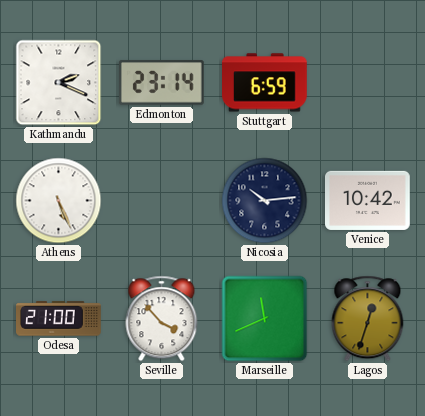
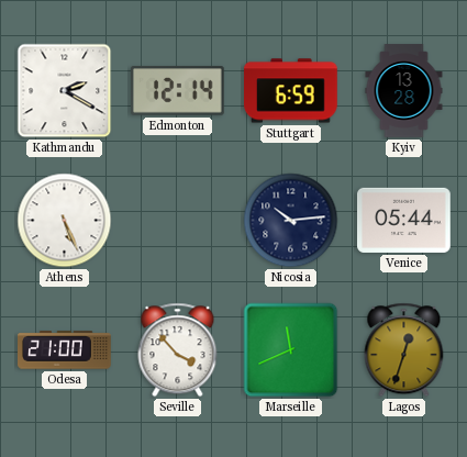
Kathmandu: 2:19 -> 2:20
Edmonton: 23:14 -> 12:14
Kyiv: none -> 13:28
Venice: 10:42 -> 05:44
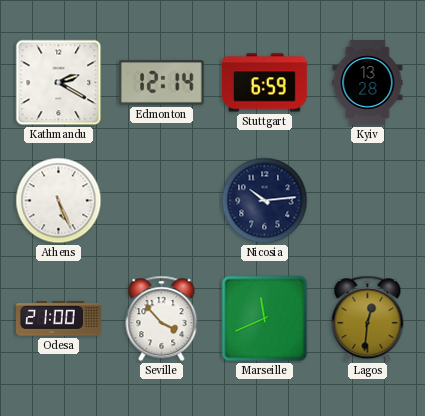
Venice: 05:44 -> none
Lagos: 12:33 -> 12:31
